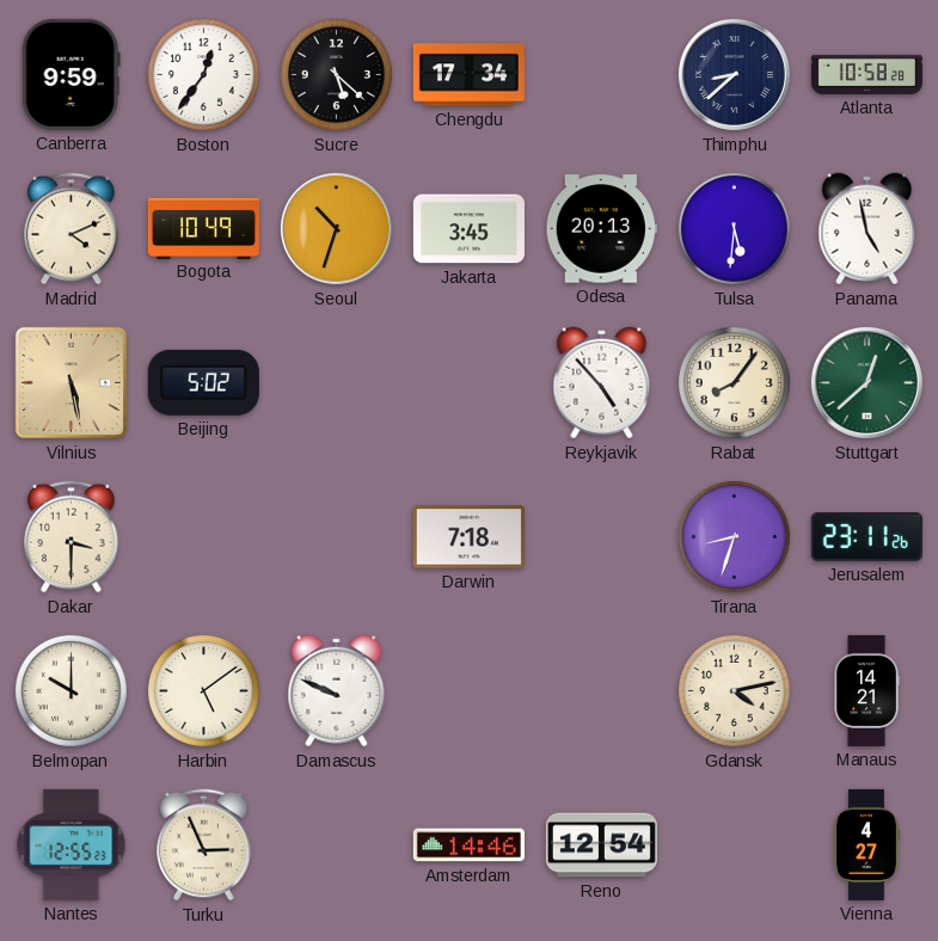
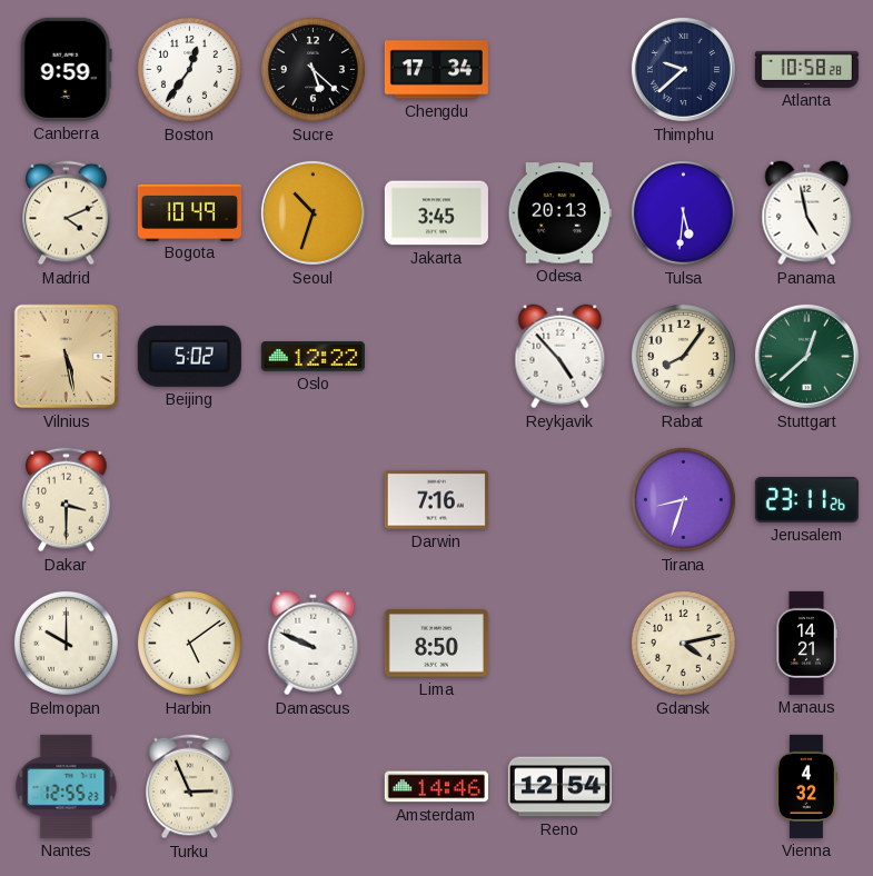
Thimphu: 8:38 -> 9:38
Oslo: none -> 12:22
Darwin: 7:18 -> 7:16
Lima: none -> 8:50
Vienna: 4:27 -> 4:32
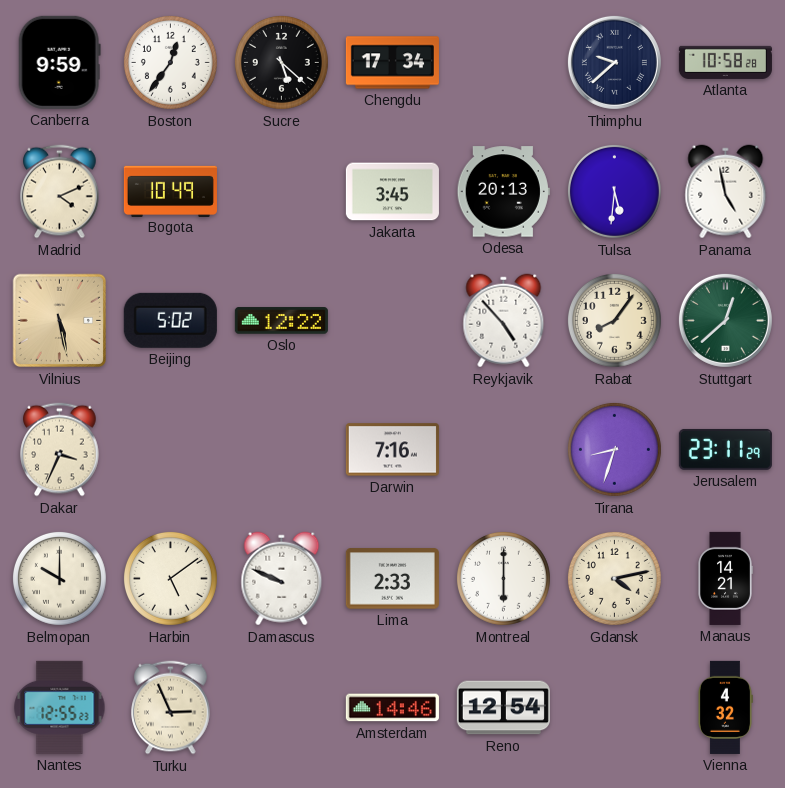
Seoul: 10:33 -> none
Dakar: 3:30 -> 3:34
Jerusalem: 23:11:26 -> 23:11:29
Lima: 8:50 -> 2:33
Montreal: none -> 6:00
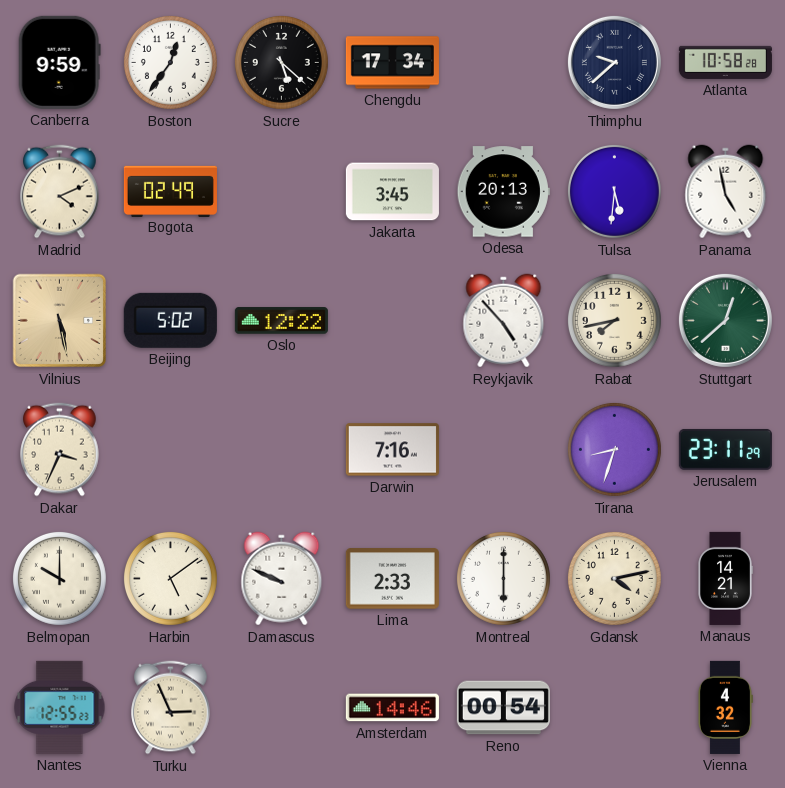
Bogota: 10:49 -> 02:49
Rabat: 8:06 -> 7:43
Reno: 12:54 -> 00:54
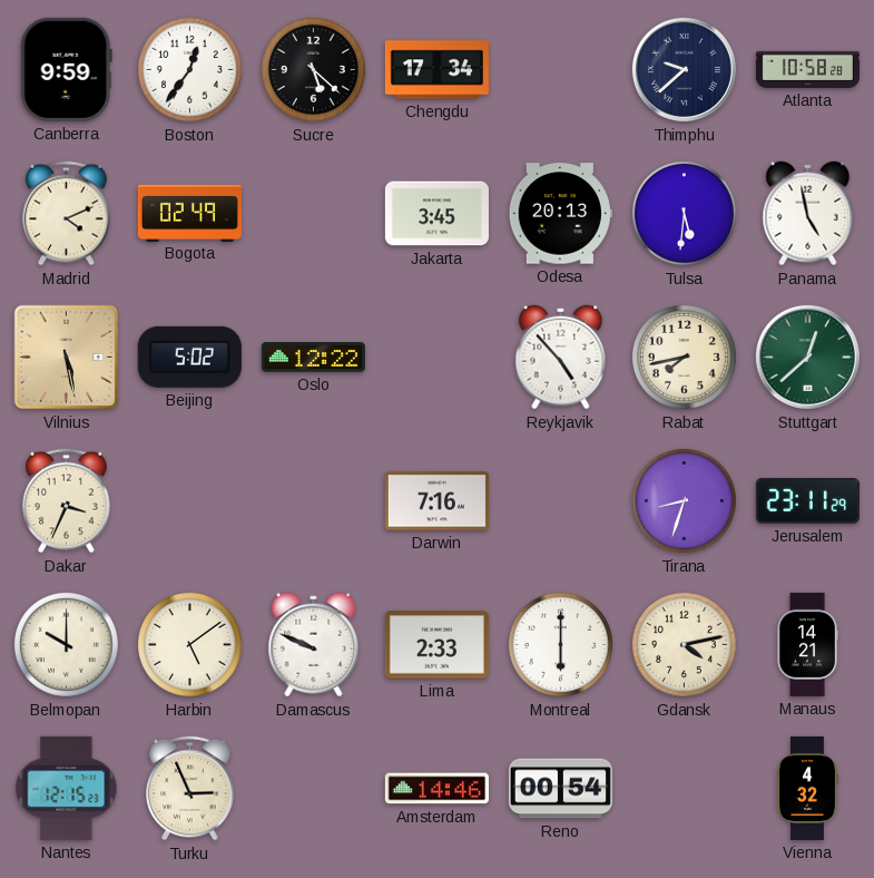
Nantes: 12:55 -> 12:15
